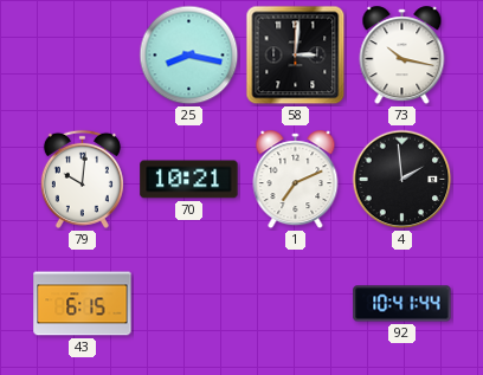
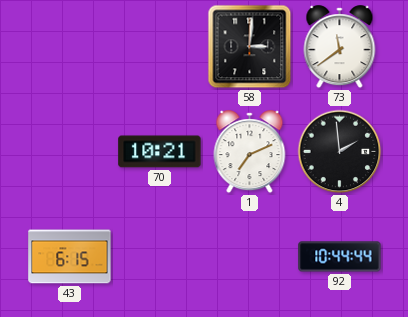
25: 8:17 -> none
73: 10:17 -> 11:39
79: 10:01 -> none
92: 10:41 -> 10:44
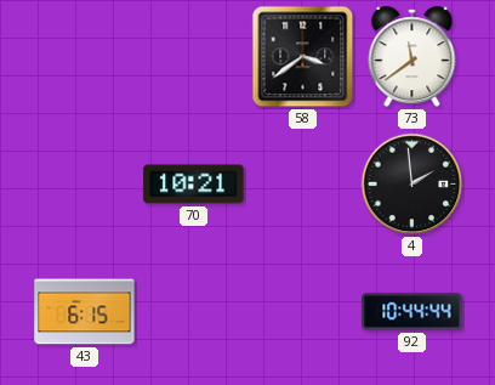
58: 3:01 -> 3:39
1: 7:11 -> none
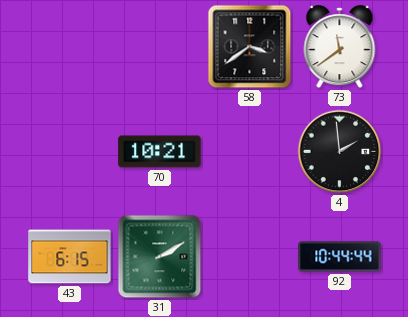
31: none -> 2:10
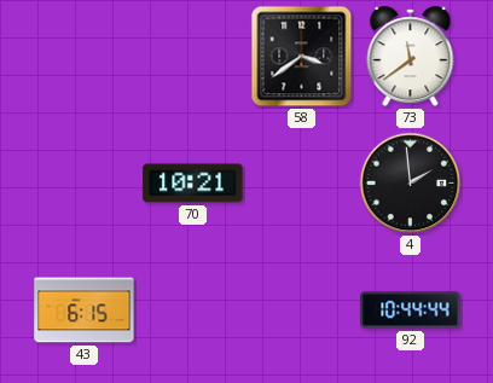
31: 2:10 -> none
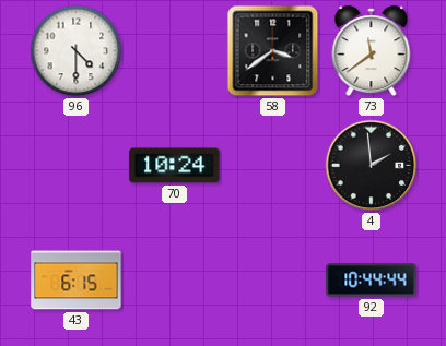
96: none -> 4:30
70: 10:21 -> 10:24
